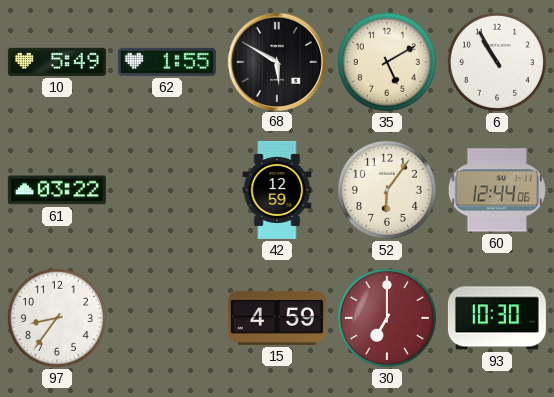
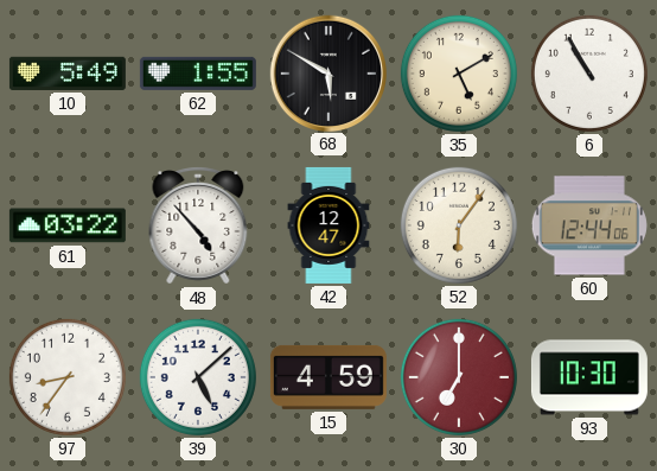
48: none -> 4:53
42: 12:59 -> 12:47
39: none -> 5:08
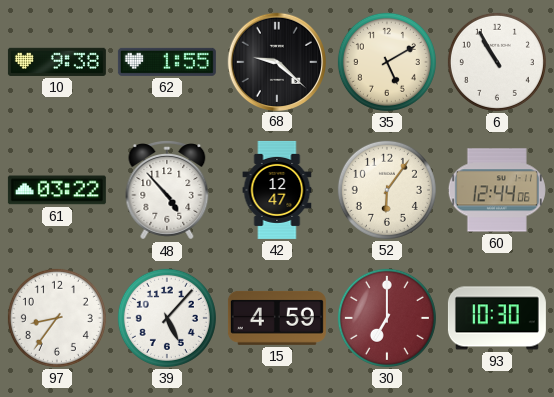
10: 5:49 -> 9:38
68: 5:50 -> 9:22
39: 5:08 -> 5:07
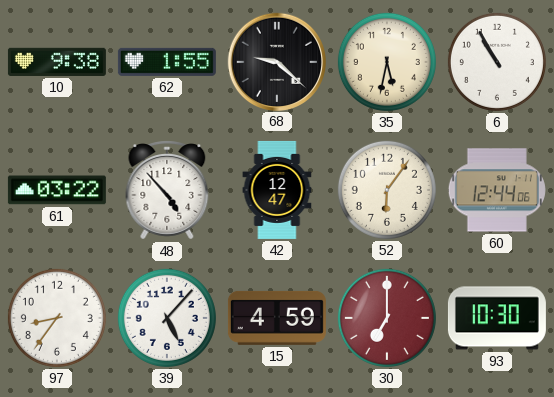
35: 5:10 -> 5:32
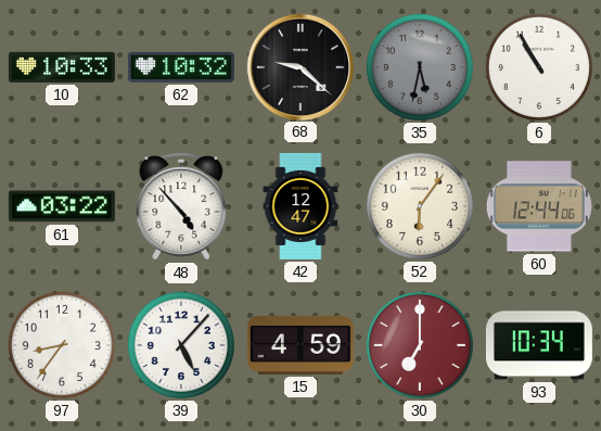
10: 9:38 -> 10:33
62: 1:55 -> 10:32
35 dial: cream -> grey
93: 10:30 -> 10:34
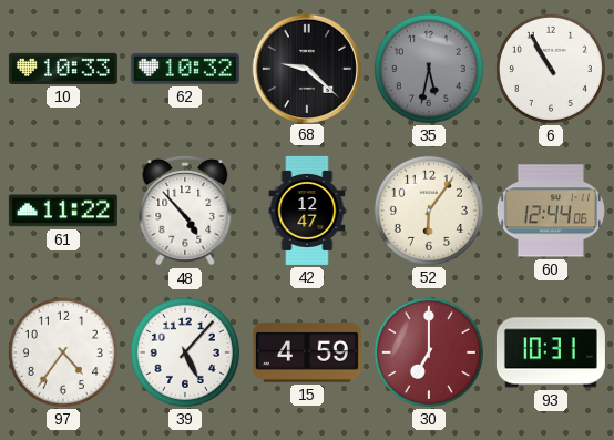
61: 03:22 -> 11:22
97: 8:36 -> 4:36
93: 10:34 -> 10:31
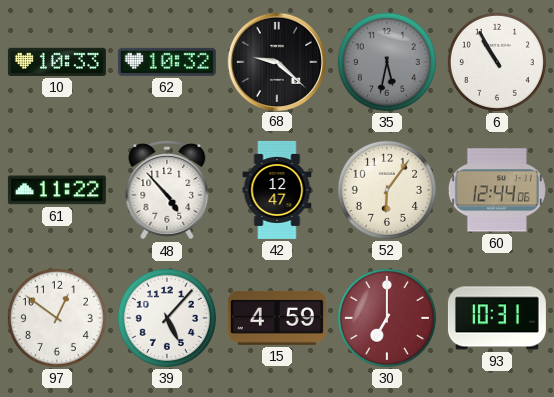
97: 4:36 -> 12:51
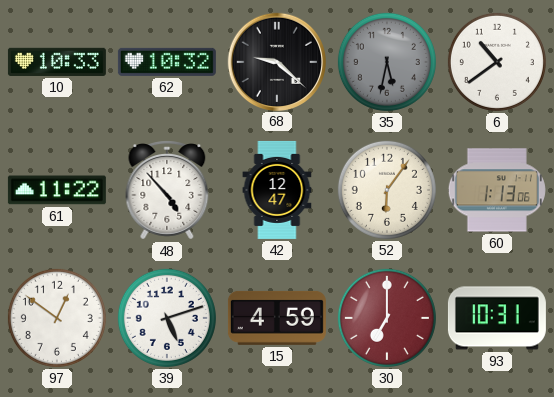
6: 10:55 -> 10:39
60: 12:44 -> 1:13
39: 5:07 -> 5:12
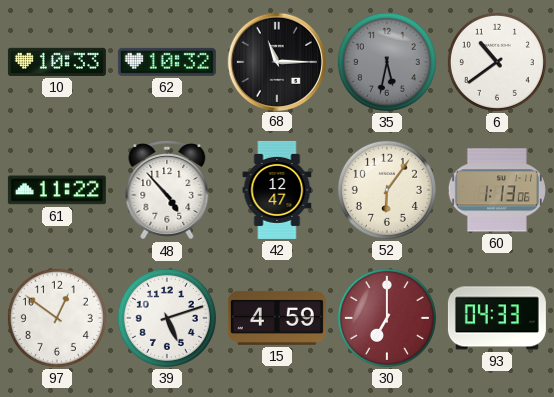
68: 9:22 -> 11:15
93: 10:31 -> 04:33
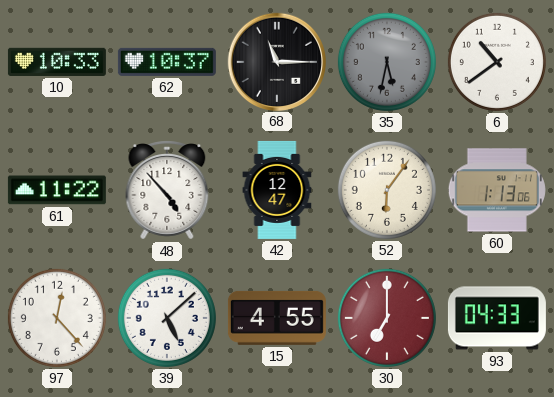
62: 10:32 -> 10:37
97: 12:51 -> 12:23
39: 5:12 -> 5:08
15: 4:59 -> 4:55
